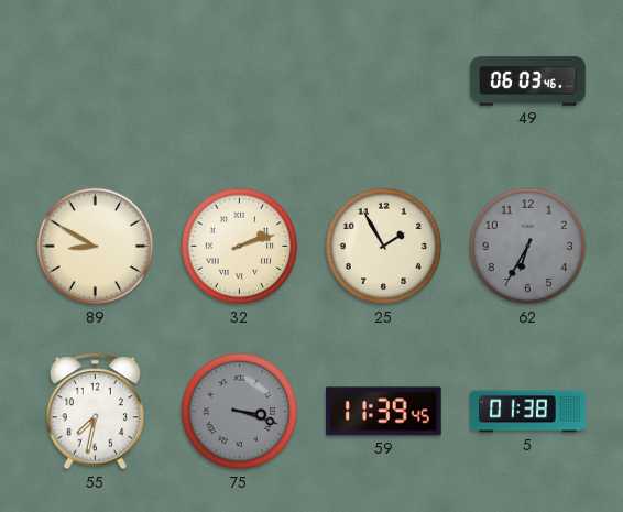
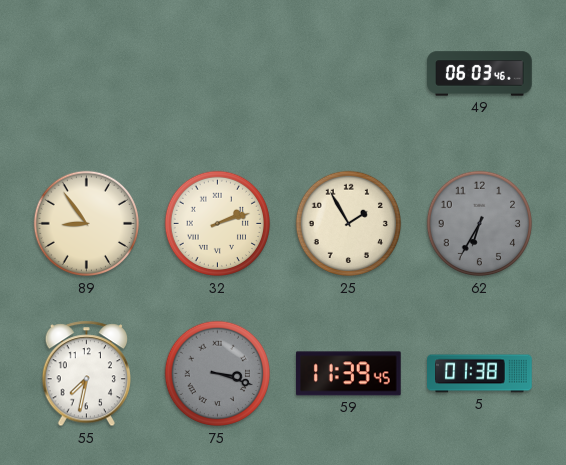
89: 8:50 -> 8:54
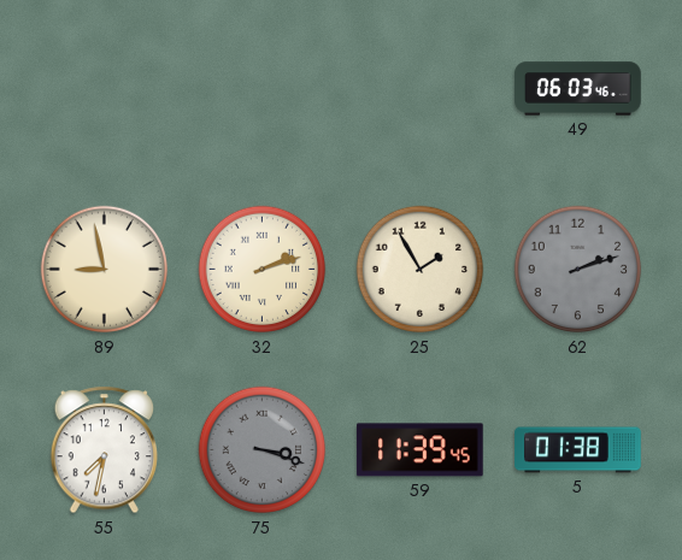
89: 8:54 -> 8:58
62: 6:35 -> 2:12
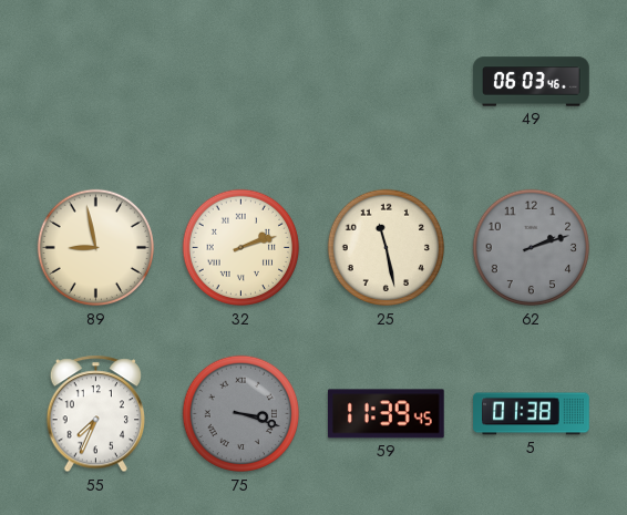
25: 1:55 -> 11:28
55: 7:32 -> 7:34
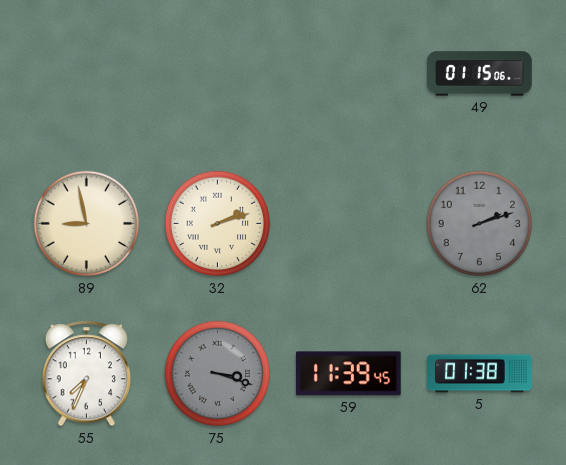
49: 06:03 -> 01:15
25: 11:28 -> none
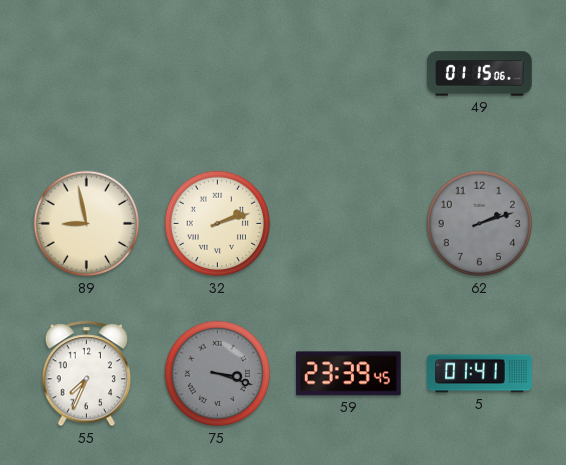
59: 11:39 -> 23:39
5: 01:38 -> 01:41
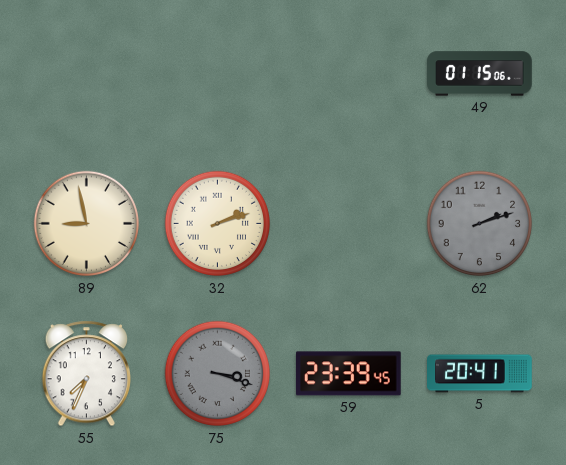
5: 01:41 -> 20:41
